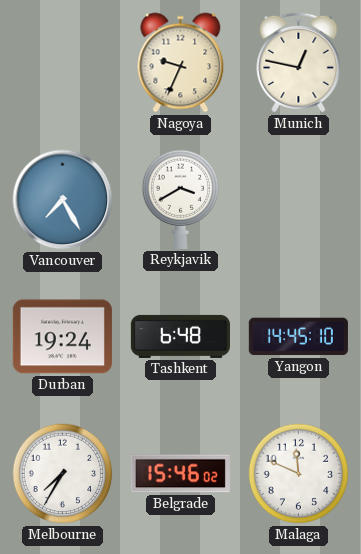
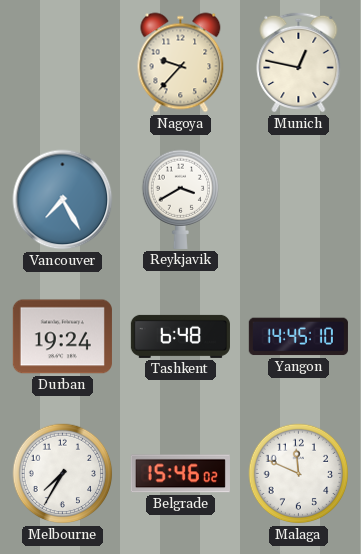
Nagoya: 9:34 -> 9:37
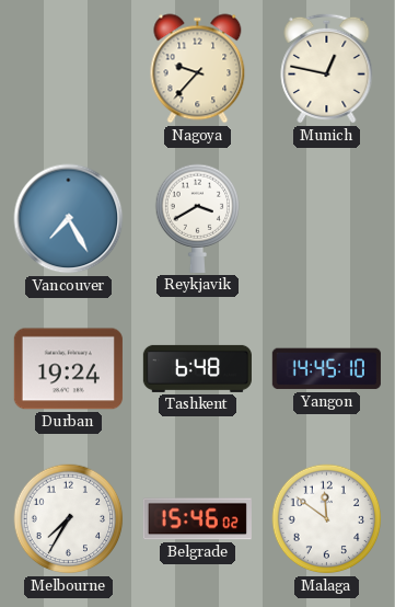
Malaga: 11:49 -> 11:51
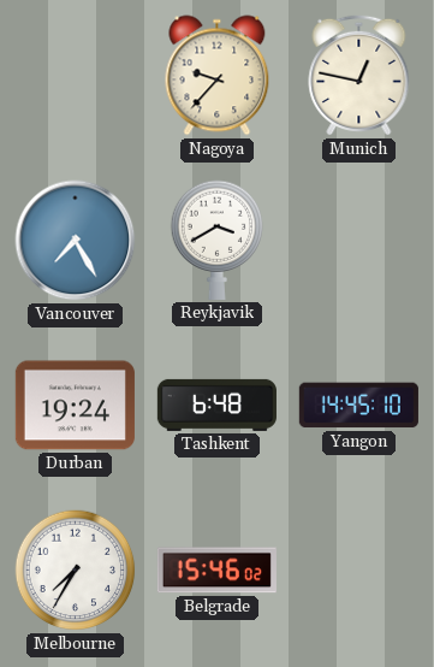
Malaga: 11:51 -> none
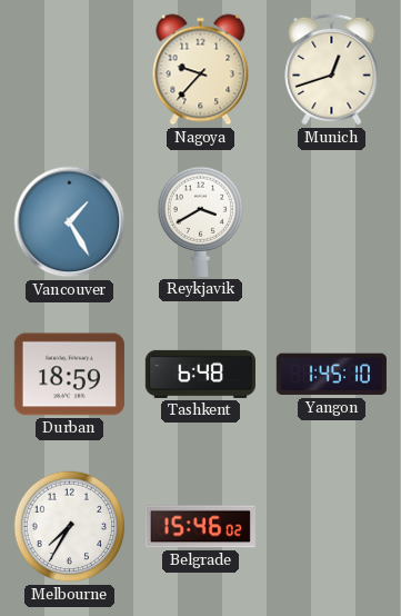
Munich: 12:47 -> 12:42
Vancouver: 7:25 -> 1:25
Durban: 19:24 -> 18:59
Yangon: 14:45 -> 1:45
